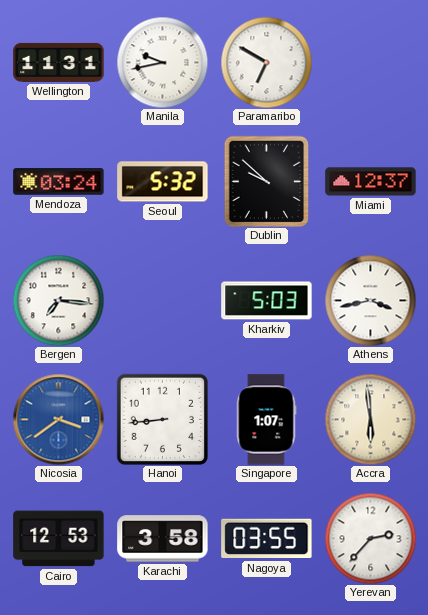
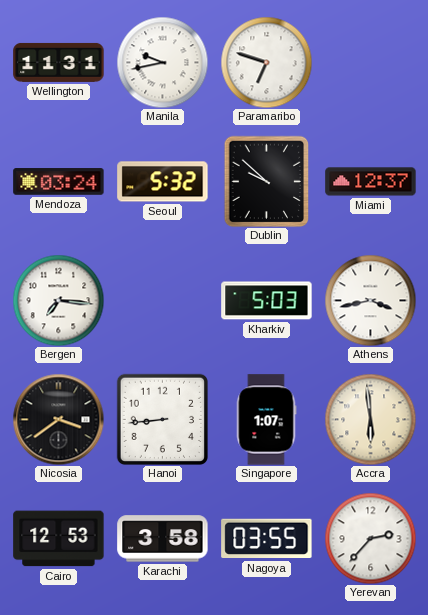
Paramaribo: 6:50 -> 6:48
Nicosia dial: blue -> black
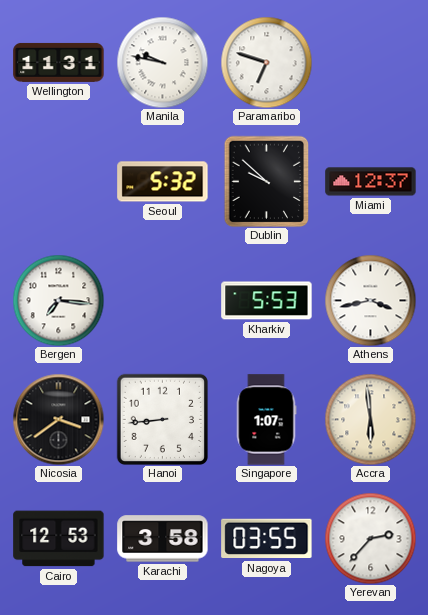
Manila: 9:43 -> 9:47
Mendoza: 03:24 -> none
Kharkiv: 5:03 -> 5:53
